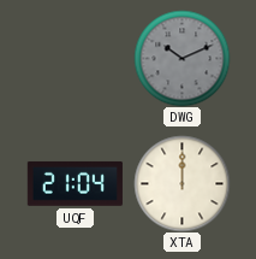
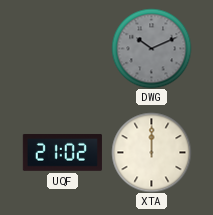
UQF: 21:04 -> 21:02
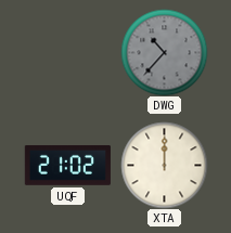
DWG: 10:11 -> 10:37
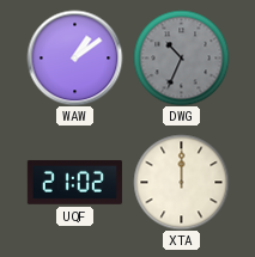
WAW: none -> 1:09
DWG: 10:37 -> 10:34
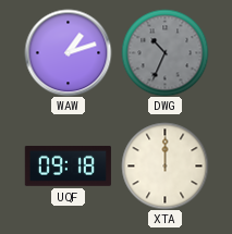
WAW: 1:09 -> 1:12
UQF: 21:02 -> 09:18
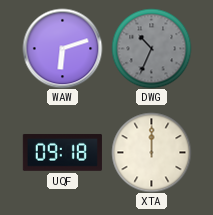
WAW: 1:12 -> 6:12
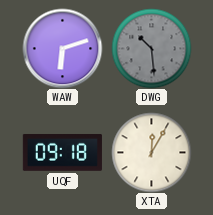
DWG: 10:34 -> 10:29
XTA: 12:00 -> 12:05
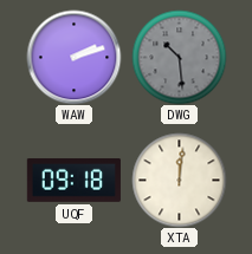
WAW: 6:12 -> 2:12
XTA: 12:05 -> 12:01
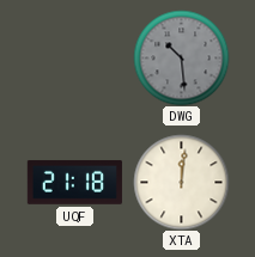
WAW: 2:12 -> none
UQF: 09:18 -> 21:18
